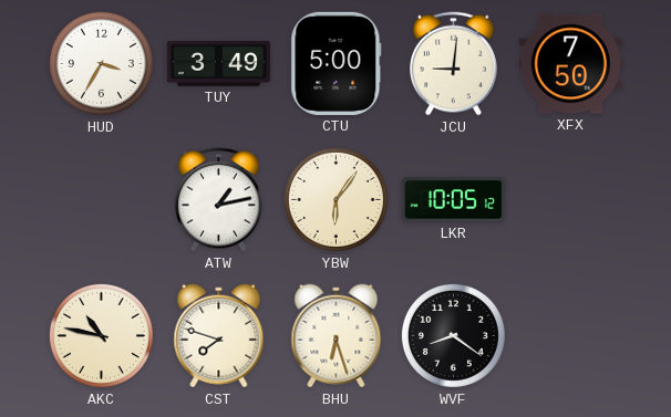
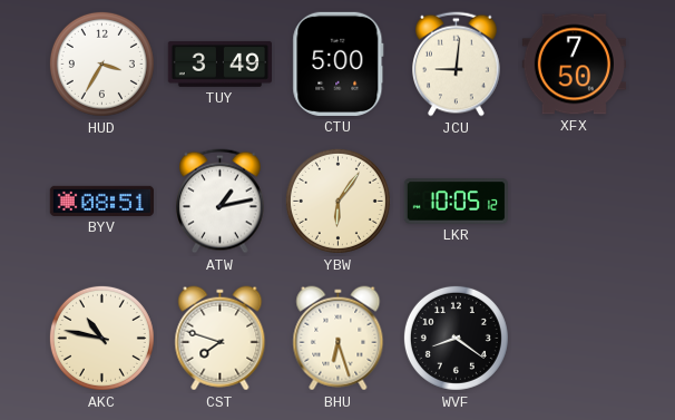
BYV: none -> 08:51
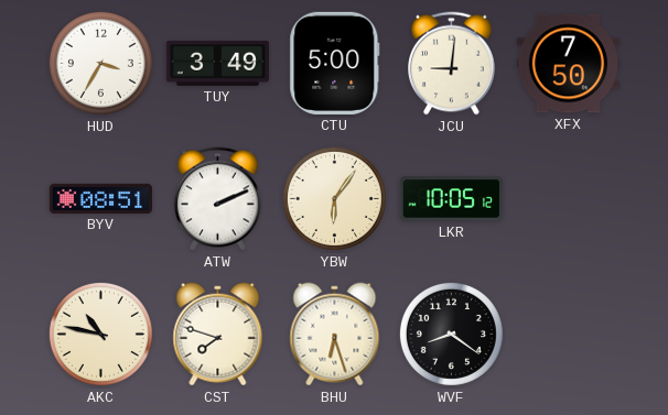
ATW: 1:13 -> 2:11
